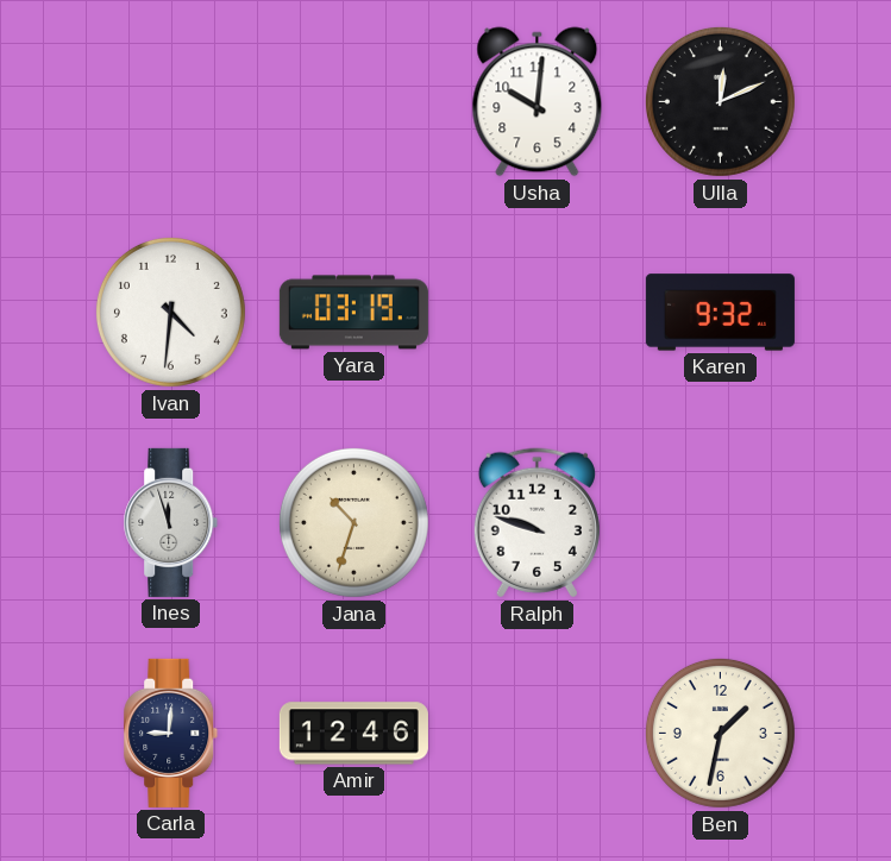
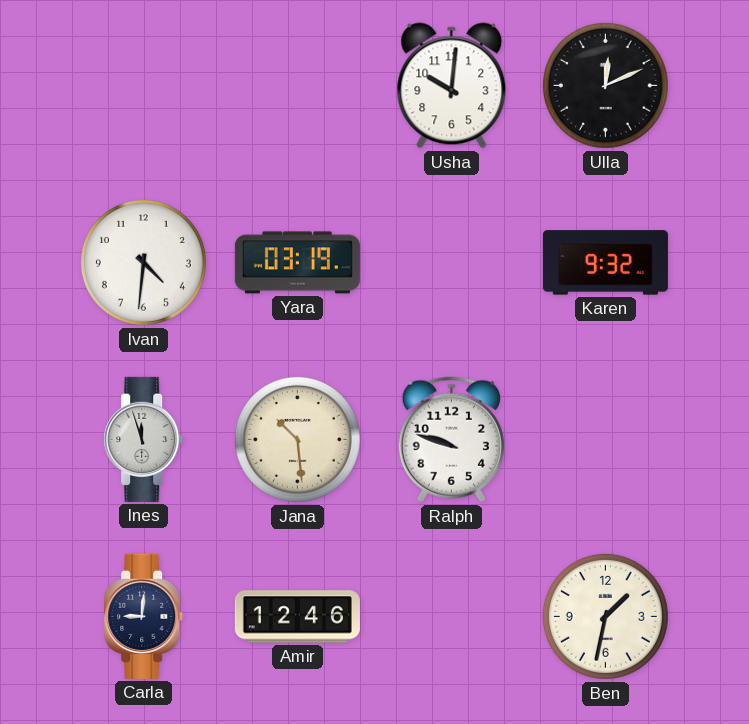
Jana: 10:33 -> 10:29
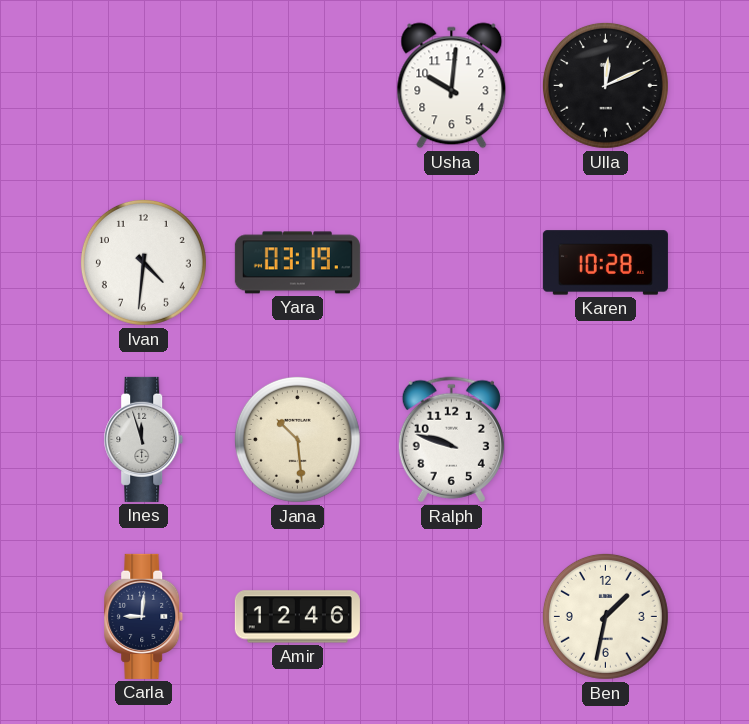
Karen: 9:32 -> 10:28
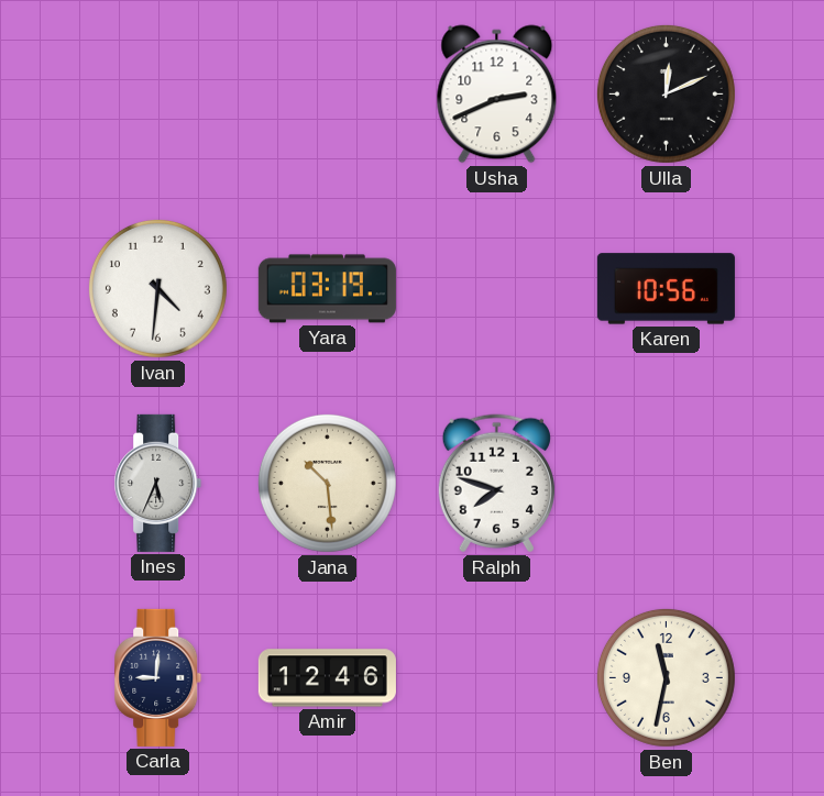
Usha: 10:01 -> 2:41
Karen: 10:28 -> 10:56
Ines: 11:57 -> 5:34
Ralph: 9:48 -> 7:48
Ben: 1:32 -> 11:32
